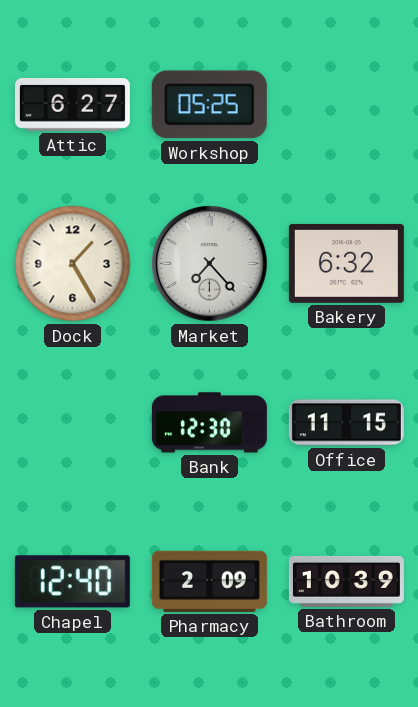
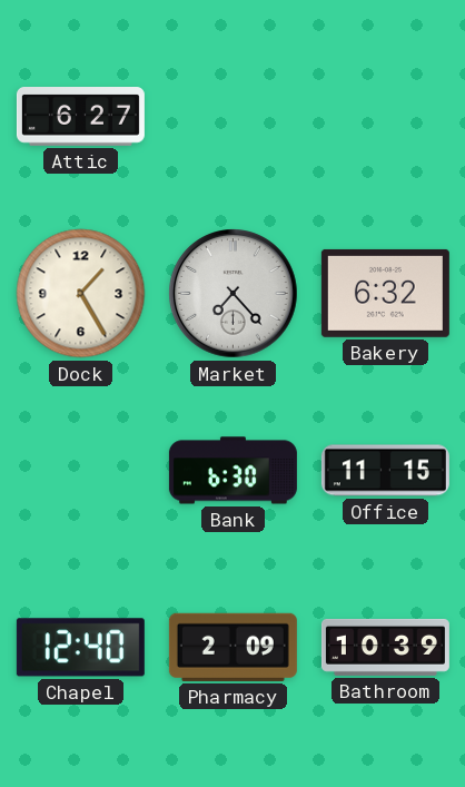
Workshop: 05:25 -> none
Bank: 12:30 -> 6:30
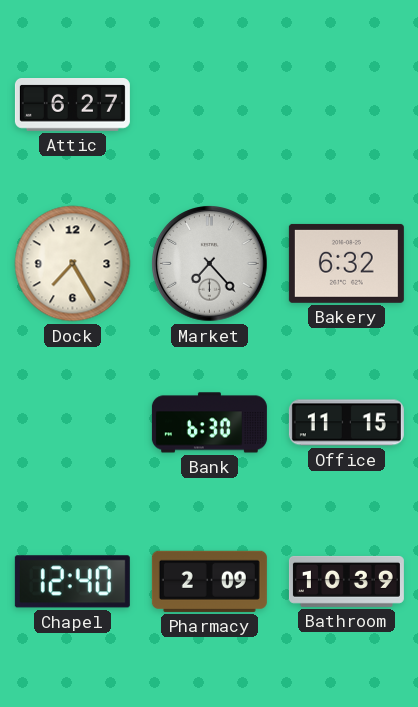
Dock: 1:25 -> 7:25
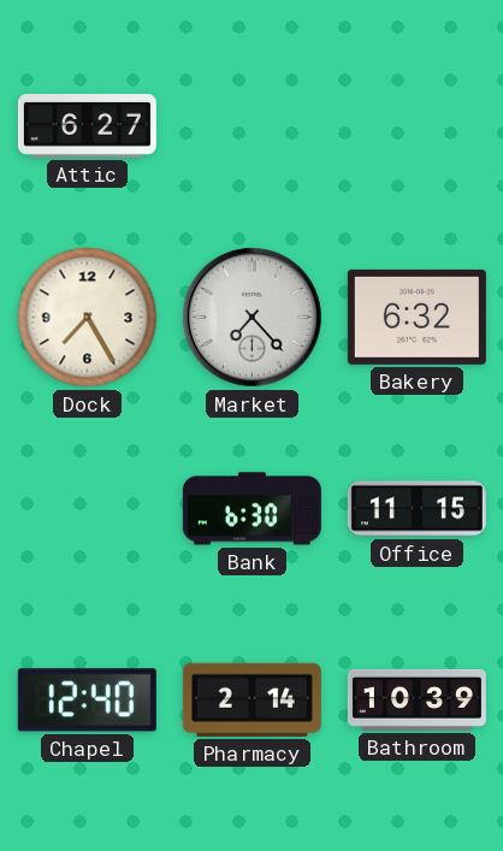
Pharmacy: 2:09 -> 2:14
